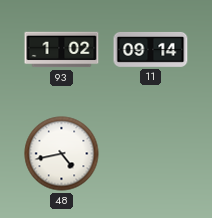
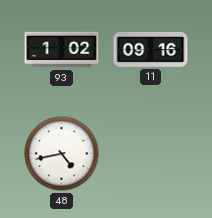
11: 09:14 -> 09:16
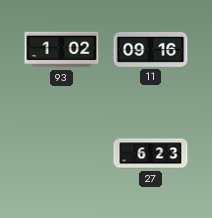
48: 4:43 -> none
27: none -> 6:23
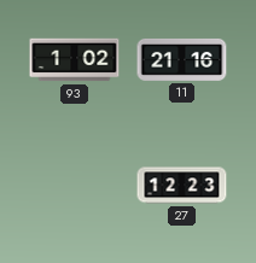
11: 09:16 -> 21:16
27: 6:23 -> 12:23
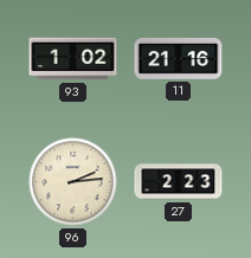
96: none -> 2:14
27: 12:23 -> 2:23
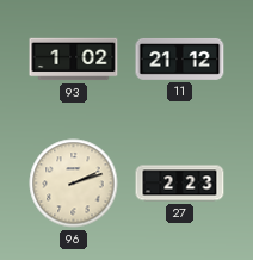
11: 21:16 -> 21:12
96: 2:14 -> 2:12
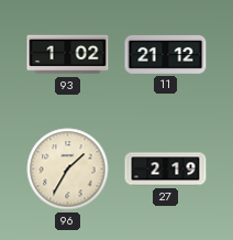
96: 2:12 -> 1:35
27: 2:23 -> 2:19
